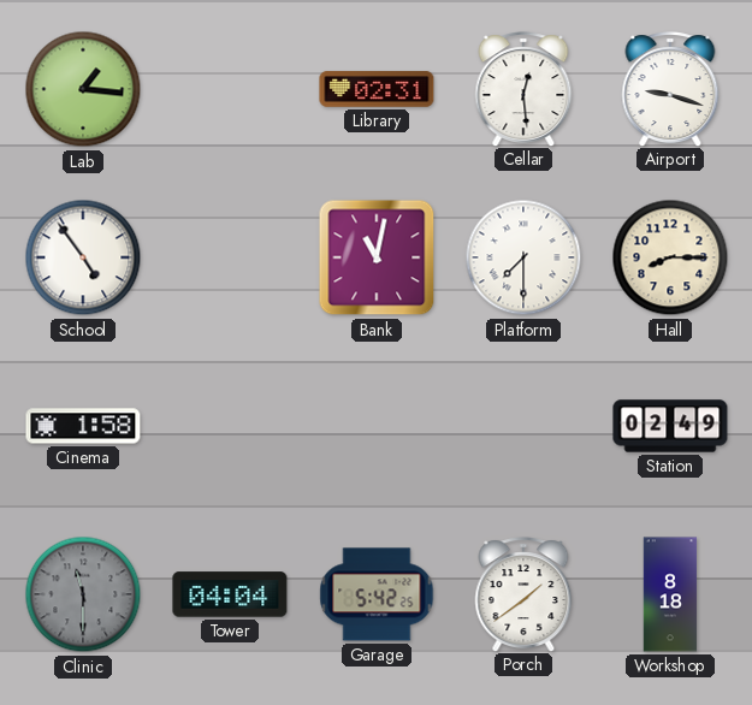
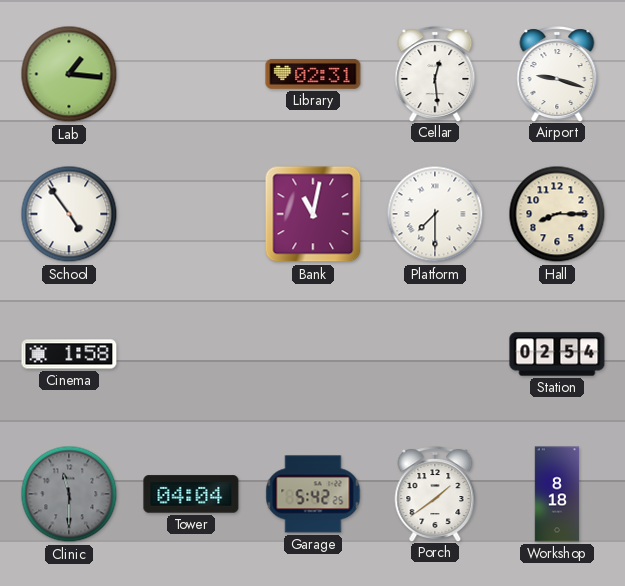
Station: 02:49 -> 02:54
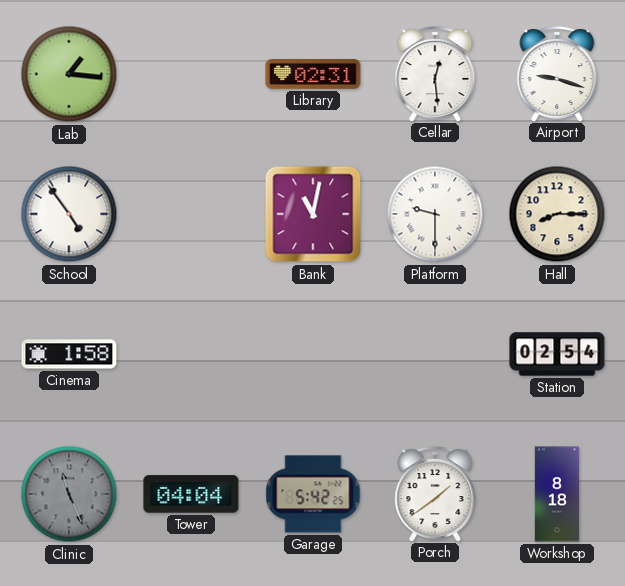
Platform: 7:30 -> 9:30
Clinic: 11:30 -> 11:26
